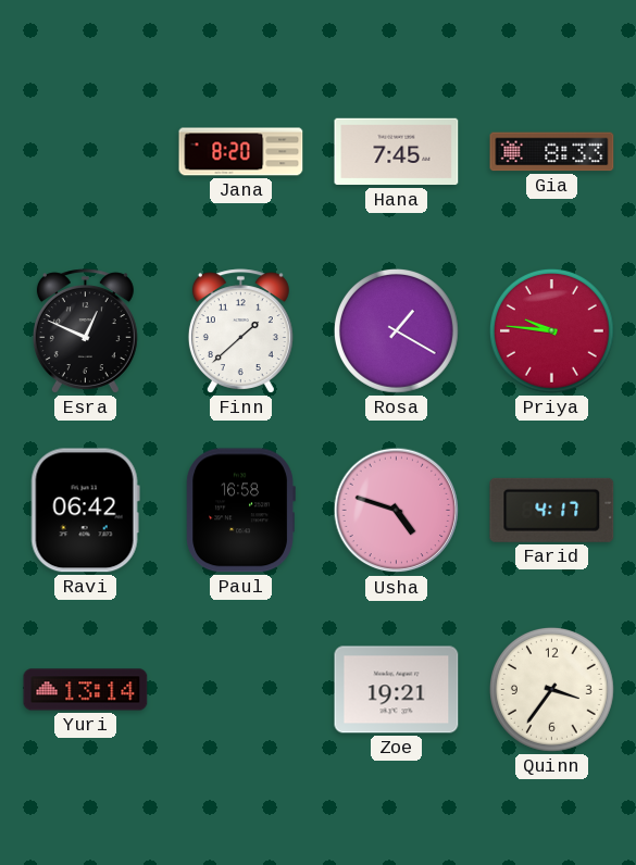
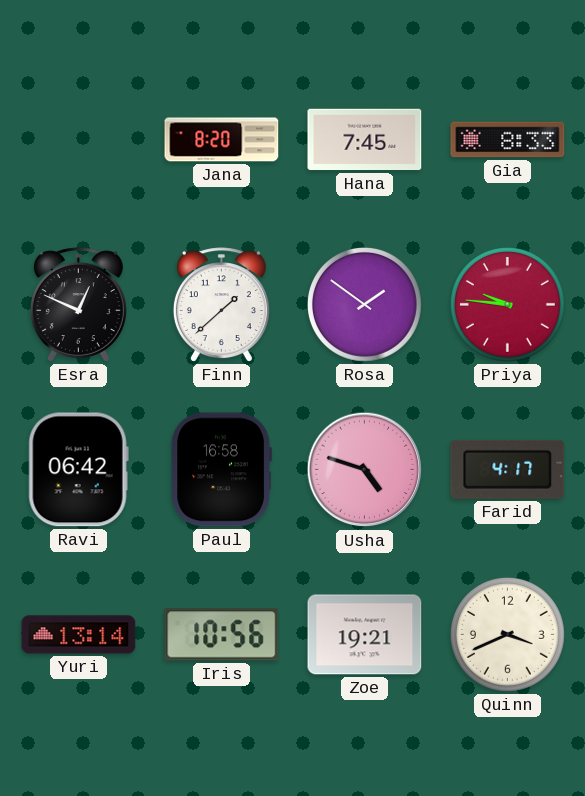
Rosa: 1:20 -> 1:51
Iris: none -> 10:56
Quinn: 3:36 -> 3:41
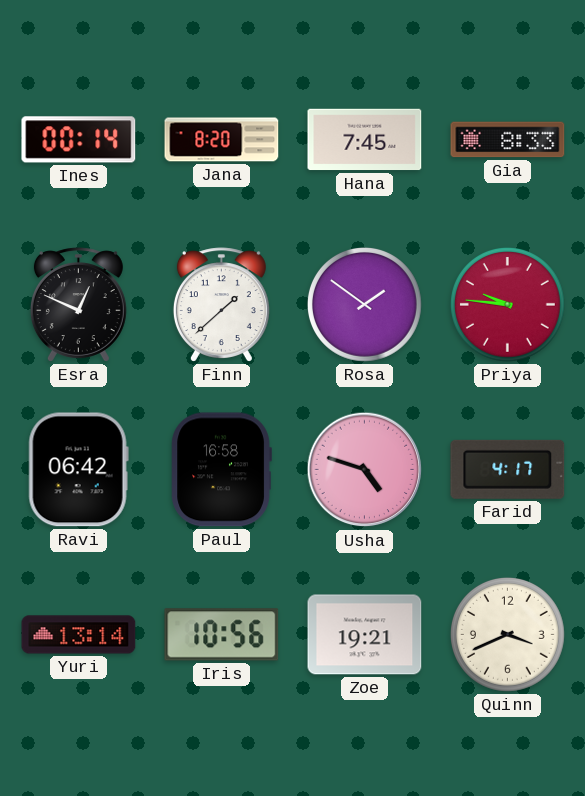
Ines: none -> 00:14
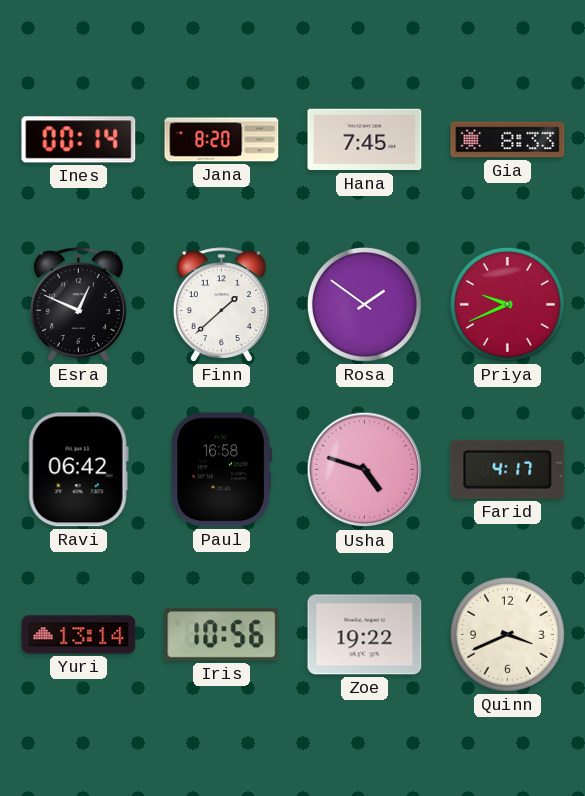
Priya: 9:46 -> 9:41
Zoe: 19:21 -> 19:22
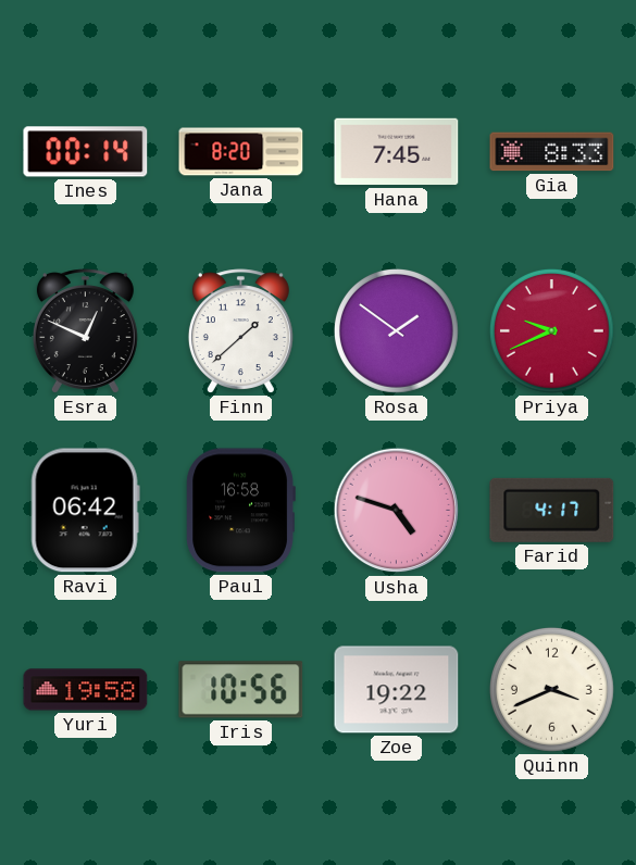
Yuri: 13:14 -> 19:58
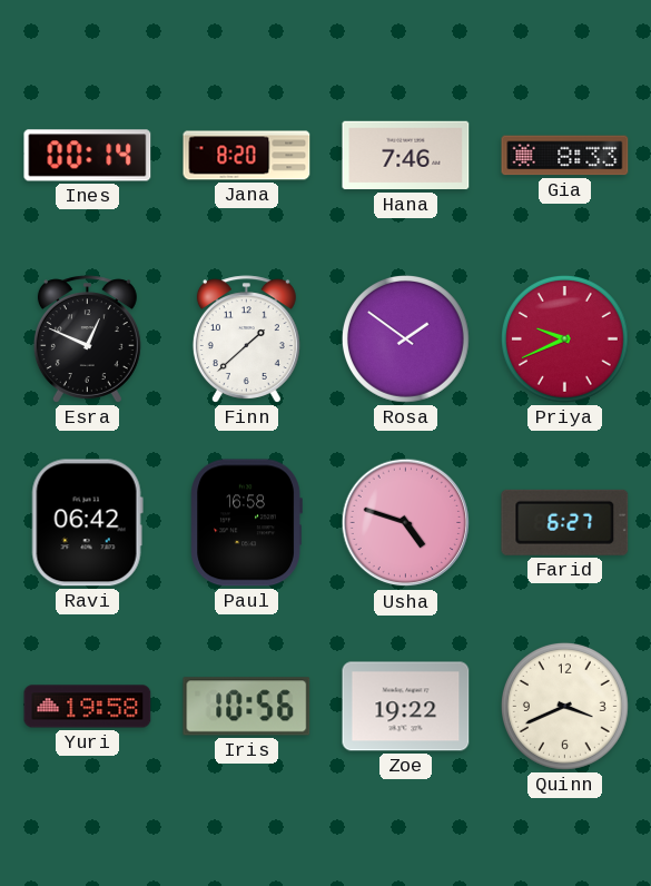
Hana: 7:45 -> 7:46
Farid: 4:17 -> 6:27
